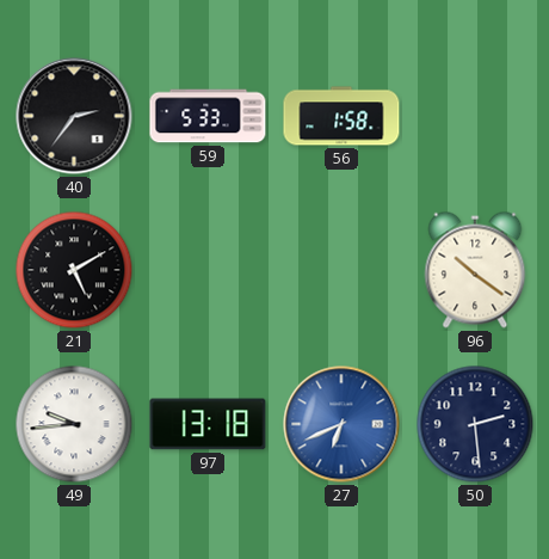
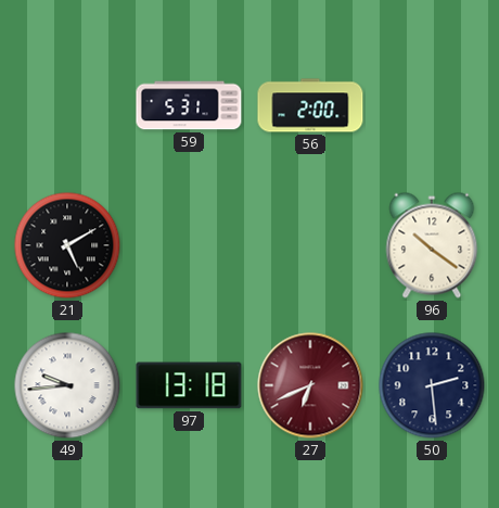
40: 2:36 -> none
59: 5:33 -> 5:31
56: 1:58 -> 2:00
27 dial: blue -> burgundy
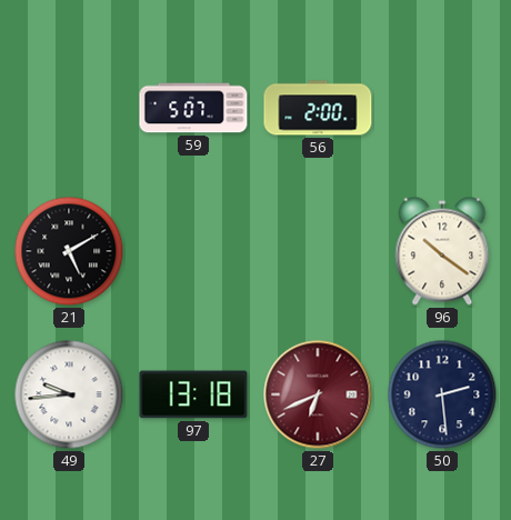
59: 5:31 -> 5:07
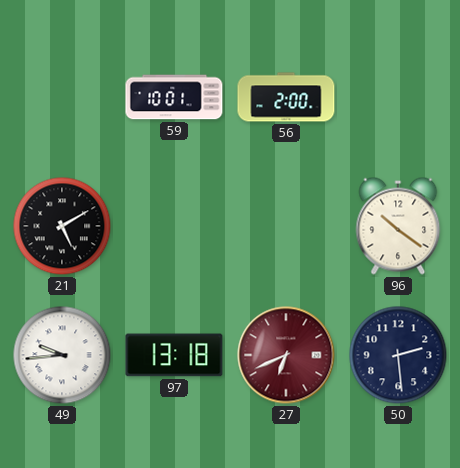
59: 5:07 -> 10:01
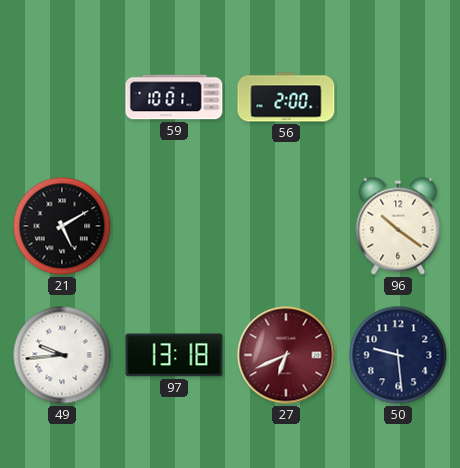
50: 2:29 -> 9:29
